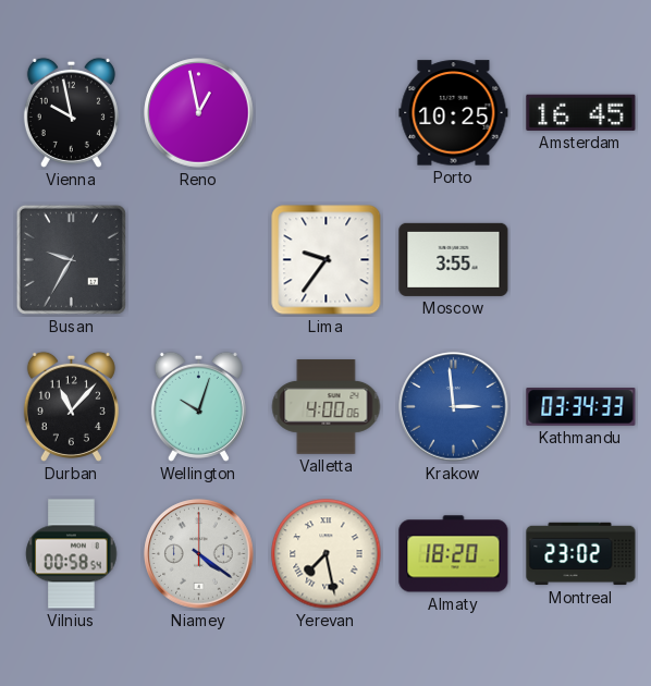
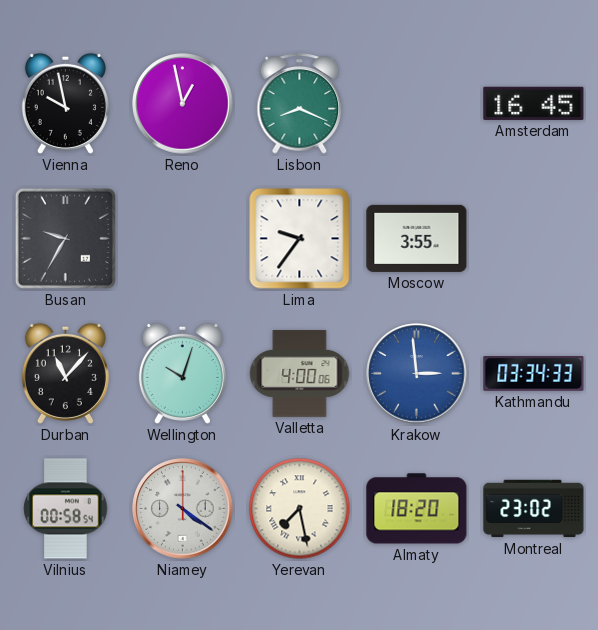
Lisbon: none -> 8:19
Porto: 10:25 -> none
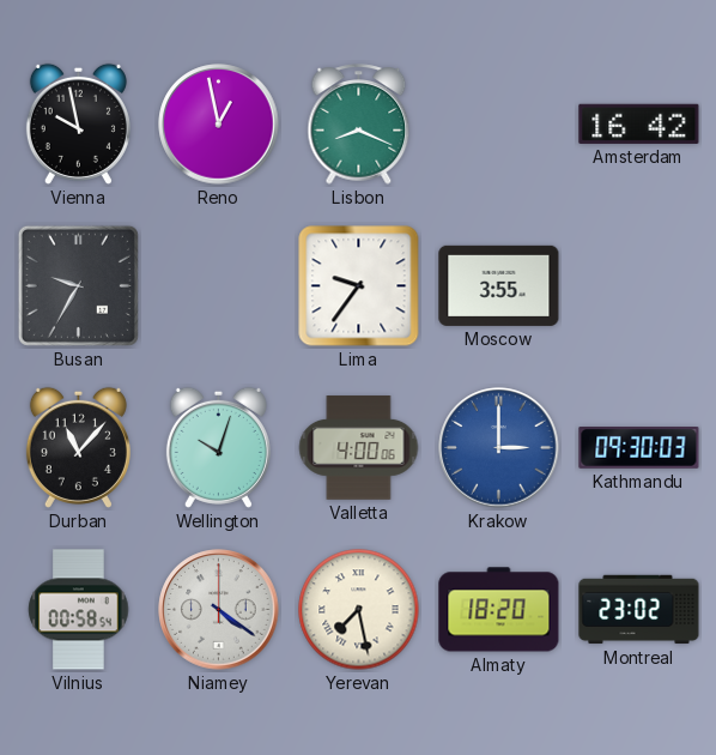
Amsterdam: 16:45 -> 16:42
Krakow: 2:59 -> 3:00
Kathmandu: 03:34 -> 09:30
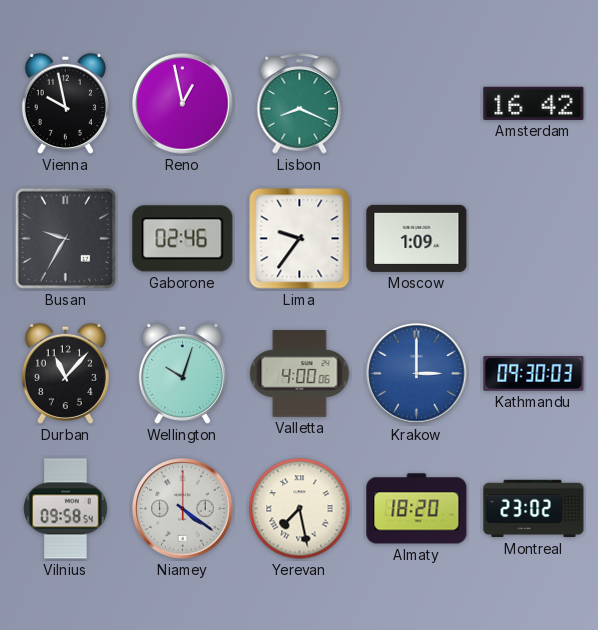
Gaborone: none -> 02:46
Moscow: 3:55 -> 1:09
Vilnius: 00:58 -> 09:58
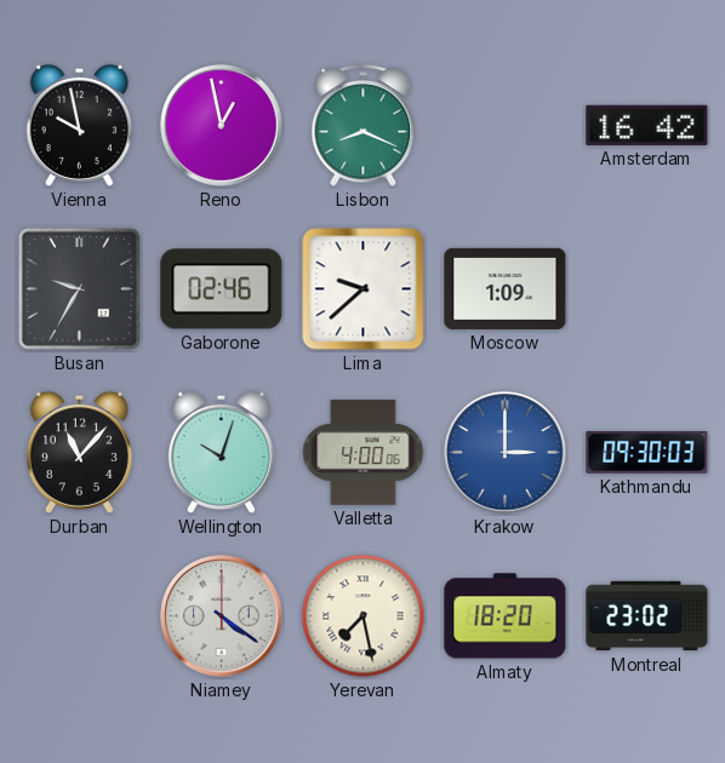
Lima: 9:36 -> 9:38
Vilnius: 09:58 -> none
